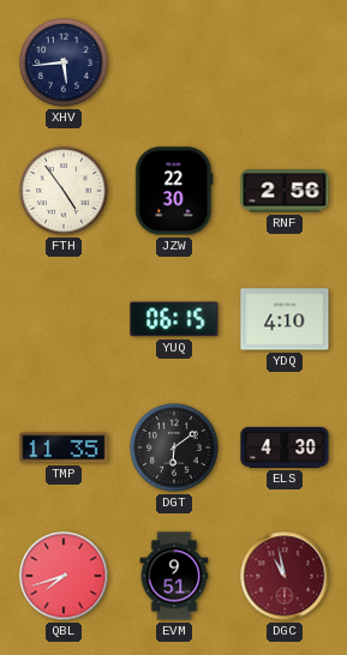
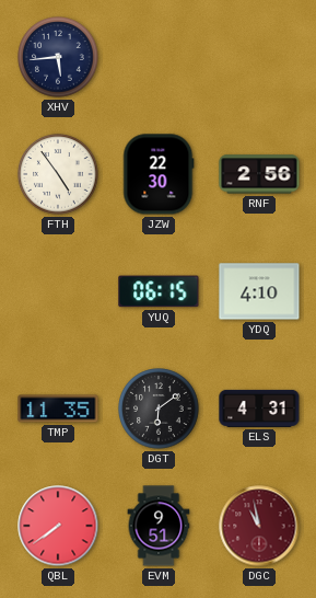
ELS: 4:30 -> 4:31
QBL: 7:42 -> 7:39
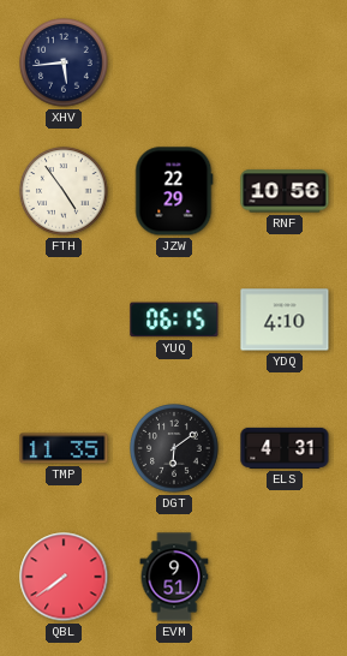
JZW: 22:30 -> 22:29
RNF: 2:56 -> 10:56
DGC: 10:58 -> none
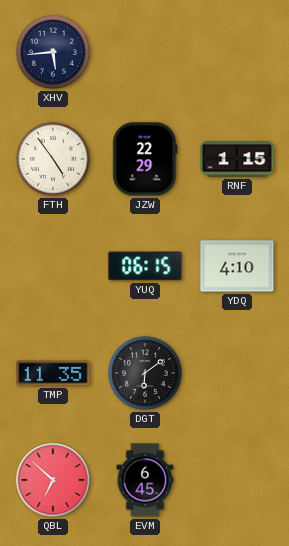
RNF: 10:56 -> 1:15
ELS: 4:31 -> none
QBL: 7:39 -> 6:52
EVM: 9:51 -> 6:45
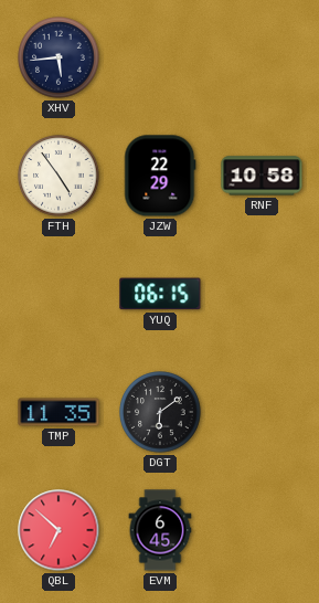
RNF: 1:15 -> 10:58
YDQ: 4:10 -> none
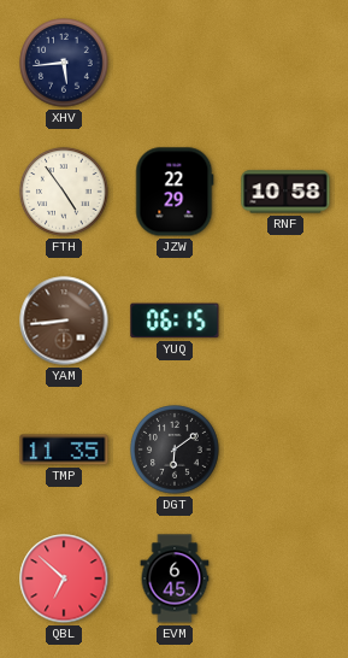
YAM: none -> 8:44
